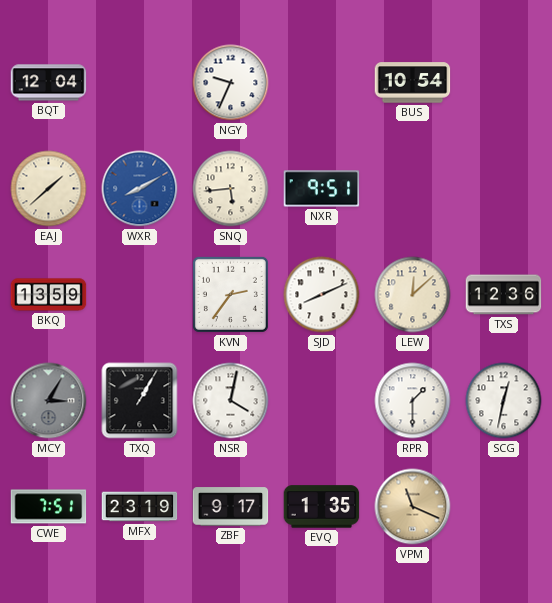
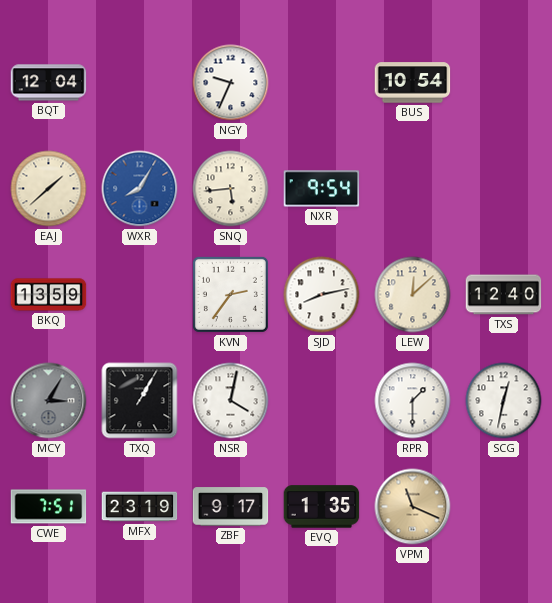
WXR: 8:10 -> 8:05
NXR: 9:51 -> 9:54
SJD: 8:11 -> 8:13
TXS: 12:36 -> 12:40
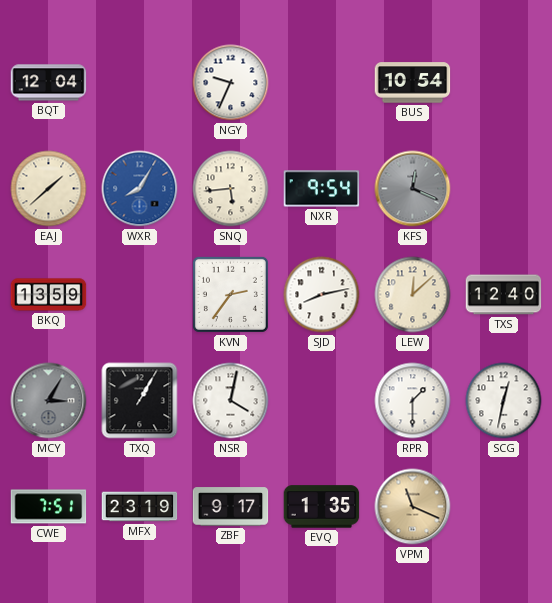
KFS: none -> 12:19
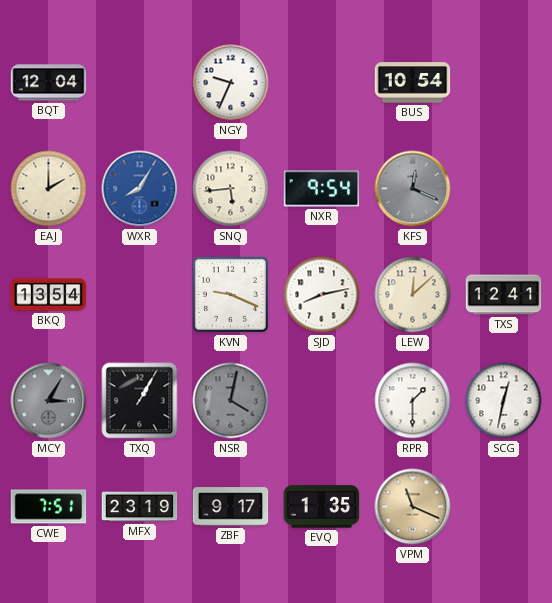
EAJ: 1:38 -> 2:00
BKQ: 13:59 -> 13:54
KVN: 2:36 -> 9:19
TXS: 12:40 -> 12:41
NSR dial: white -> grey
